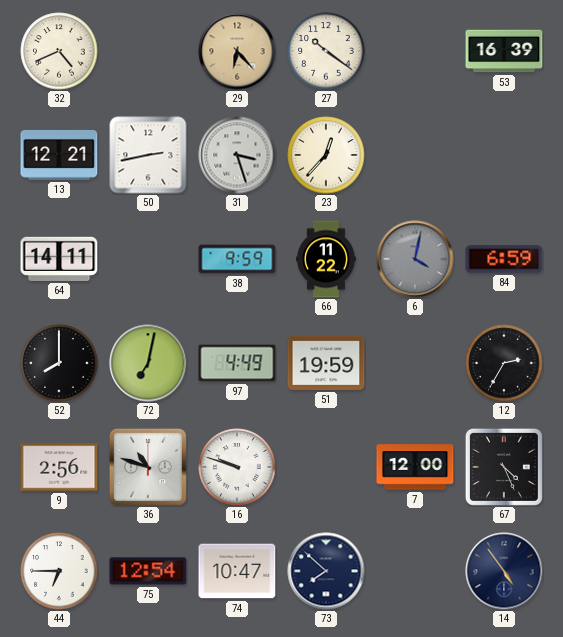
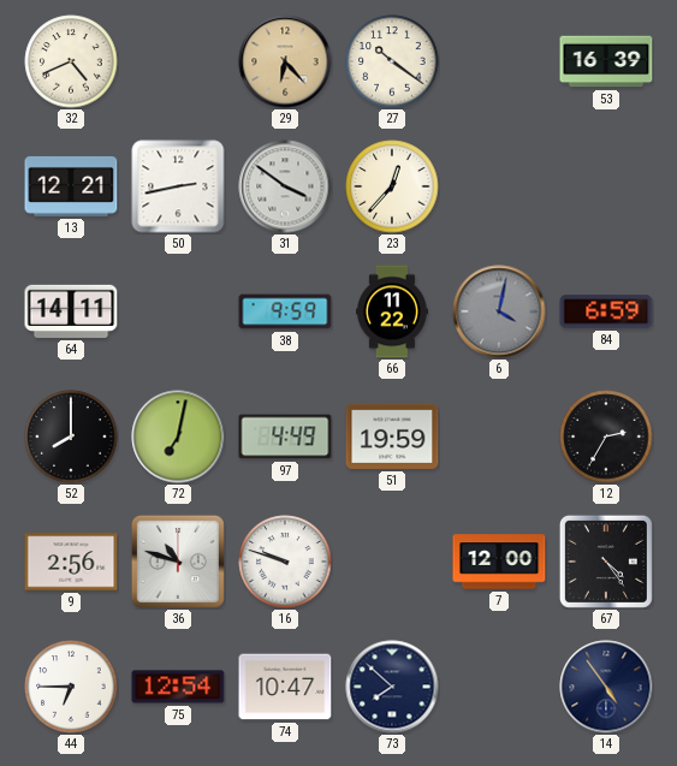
31: 3:27 -> 3:51
67: 4:26 -> 4:24
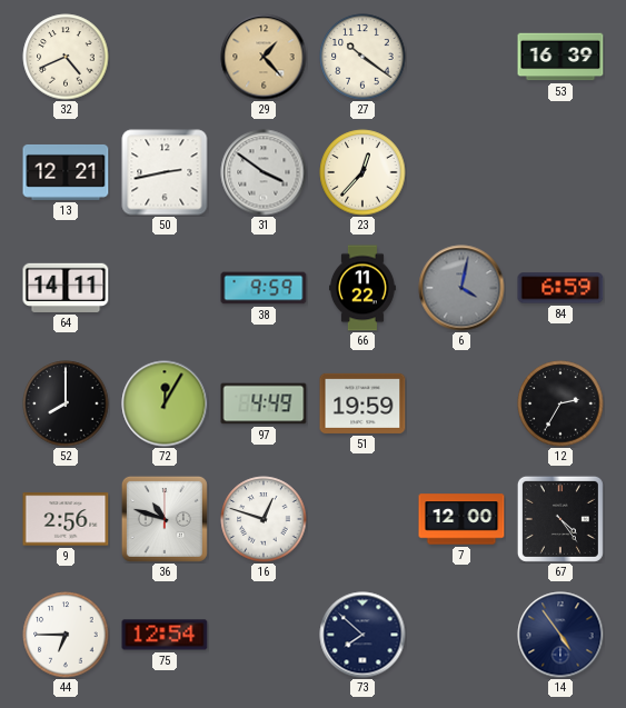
29: 6:23 -> 1:23
72: 7:02 -> 12:05
16: 9:48 -> 12:48
74: 10:47 -> none
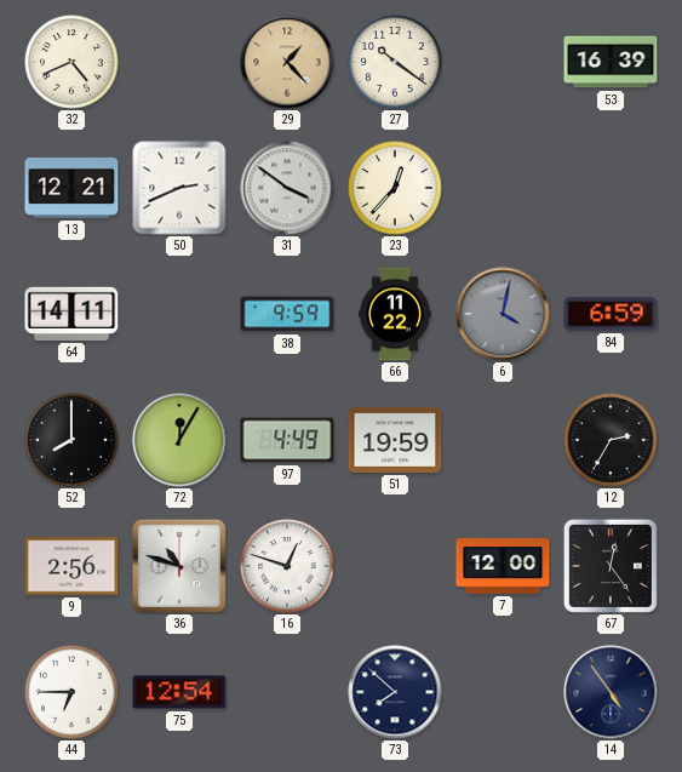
50: 2:43 -> 2:41
67: 4:24 -> 12:24
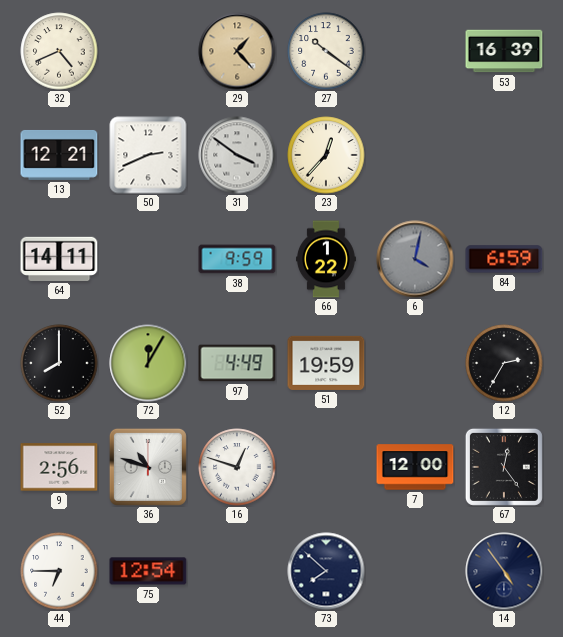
66: 11:22 -> 1:22
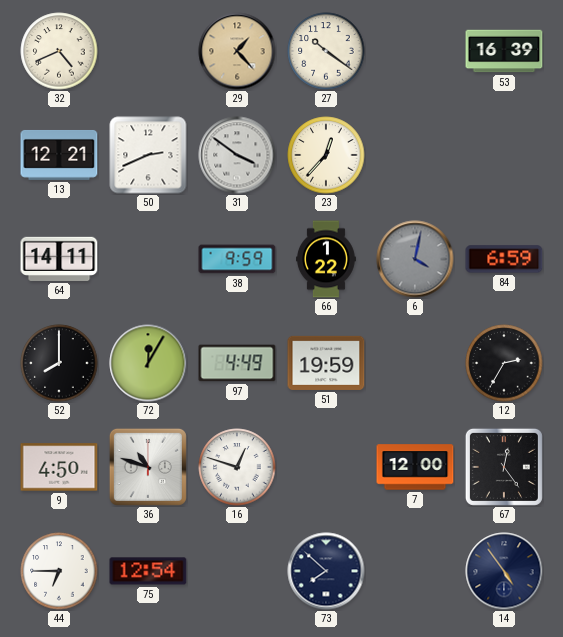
9: 2:56 -> 4:50
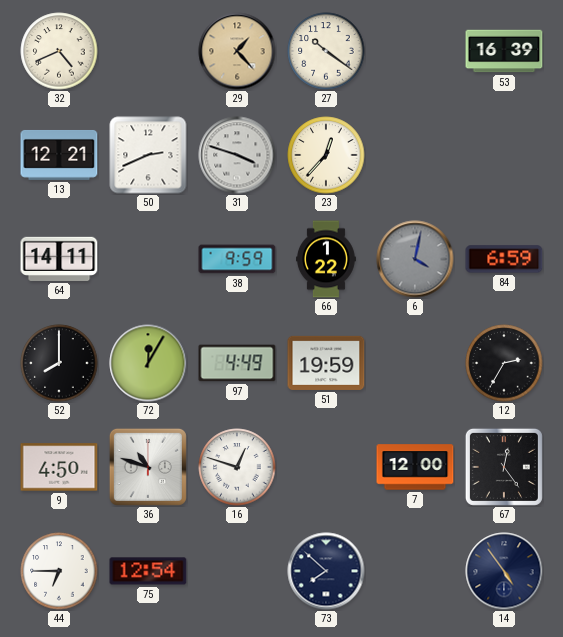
31: 3:51 -> 3:48
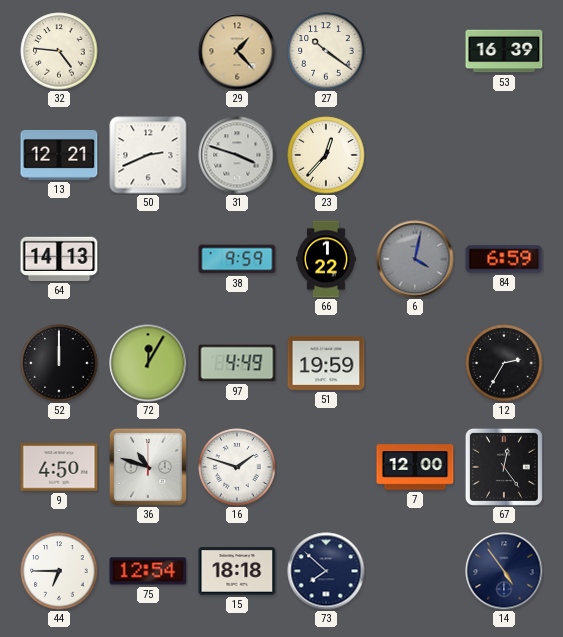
32: 4:41 -> 4:46
64: 14:11 -> 14:13
52: 8:00 -> 12:00
16: 12:48 -> 1:48
15: none -> 18:18
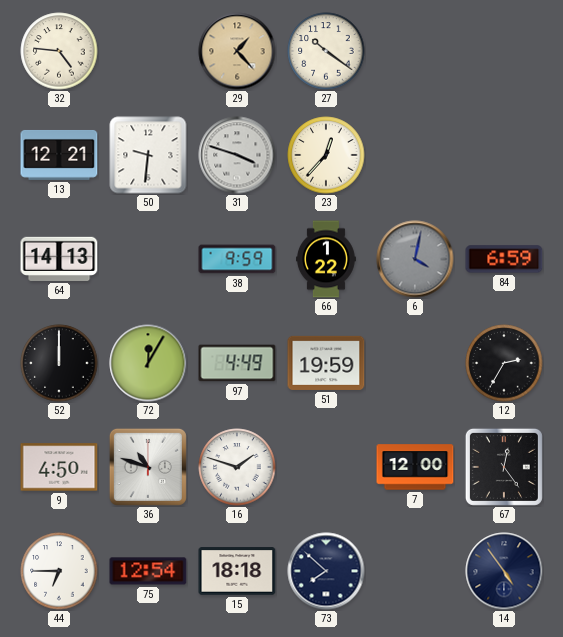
53: 16:39 -> none
50: 2:41 -> 9:31
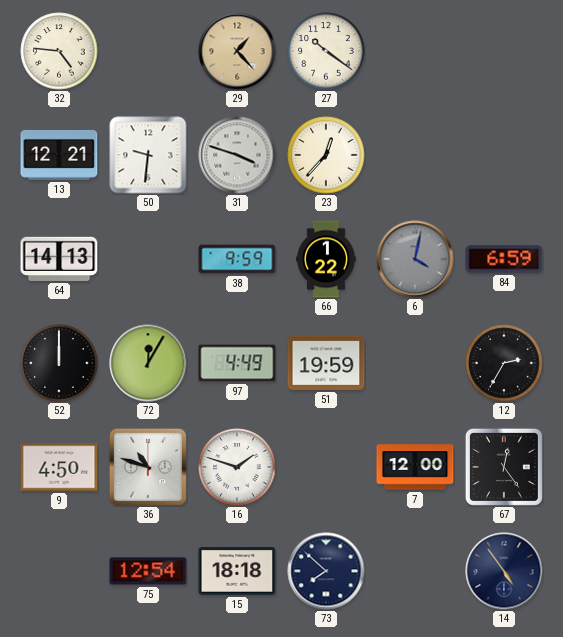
44: 6:45 -> none
